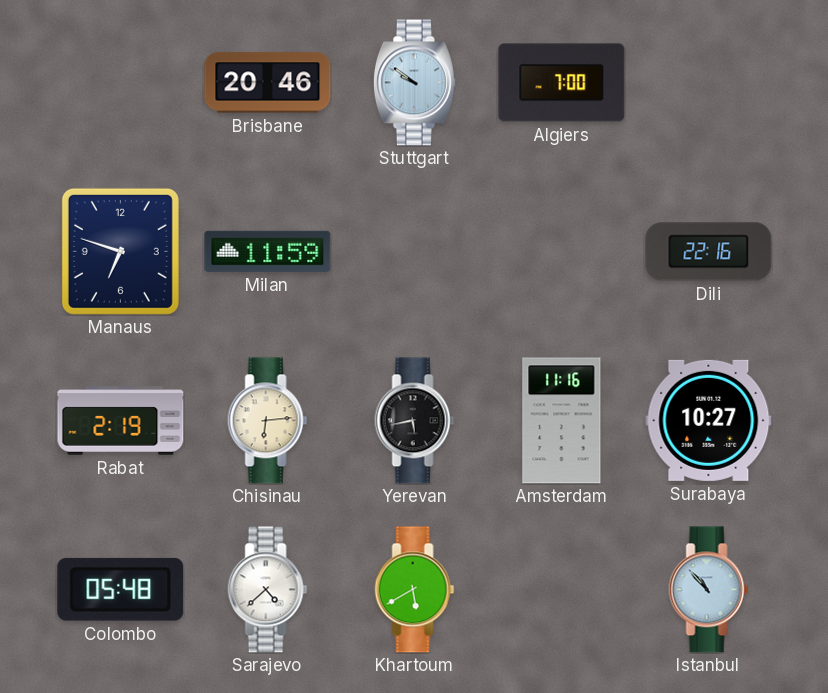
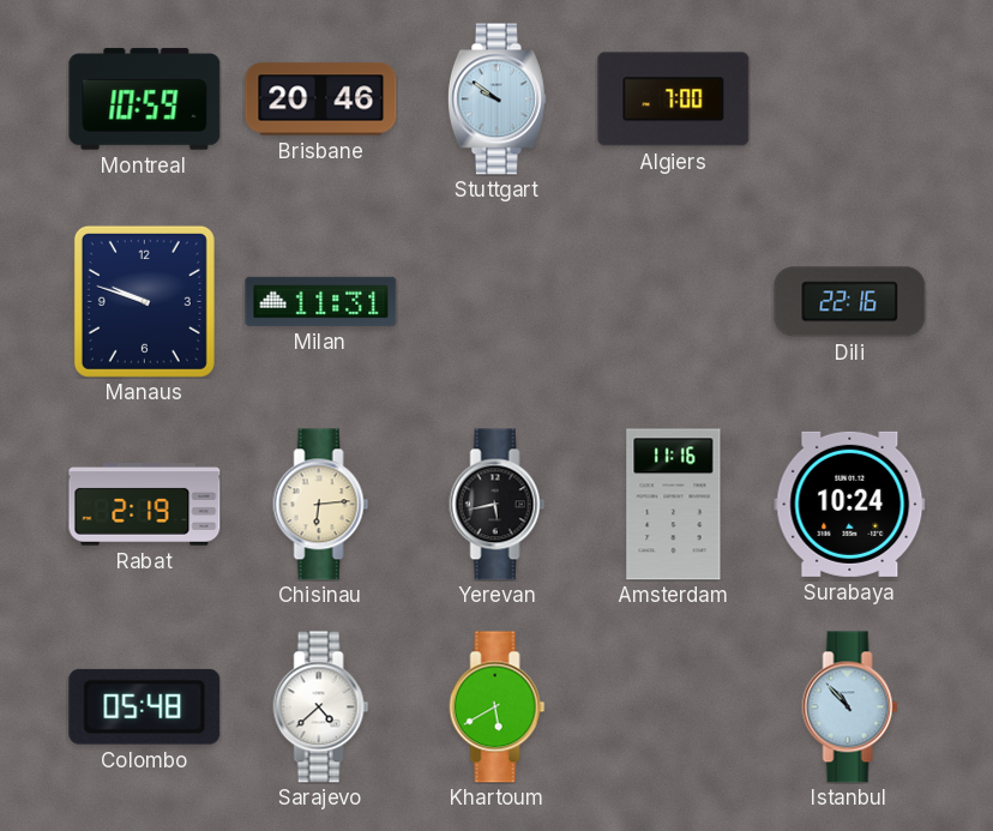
Montreal: none -> 10:59
Manaus: 6:48 -> 9:48
Milan: 11:59 -> 11:31
Surabaya: 10:27 -> 10:24
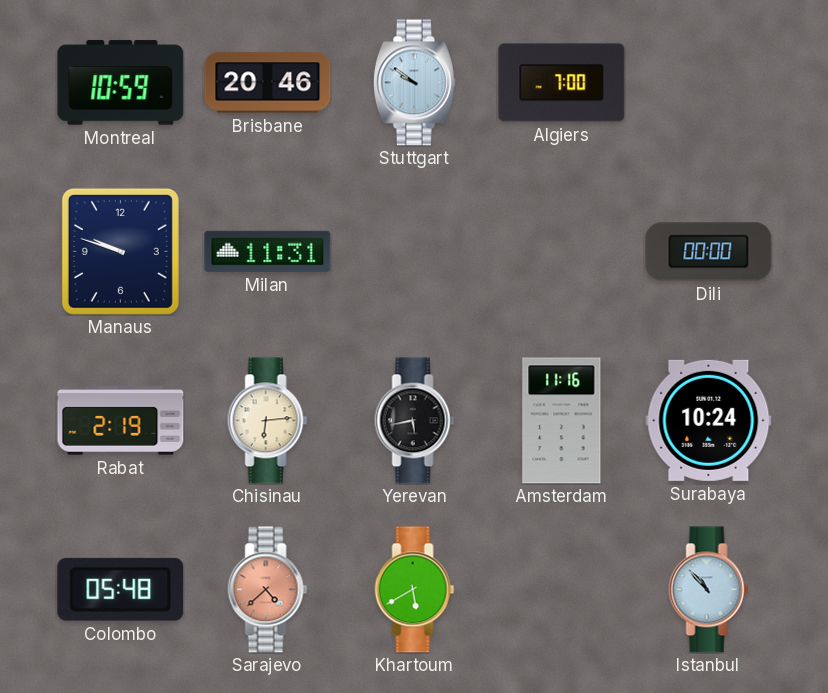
Dili: 22:16 -> 00:00
Sarajevo dial: white -> salmon
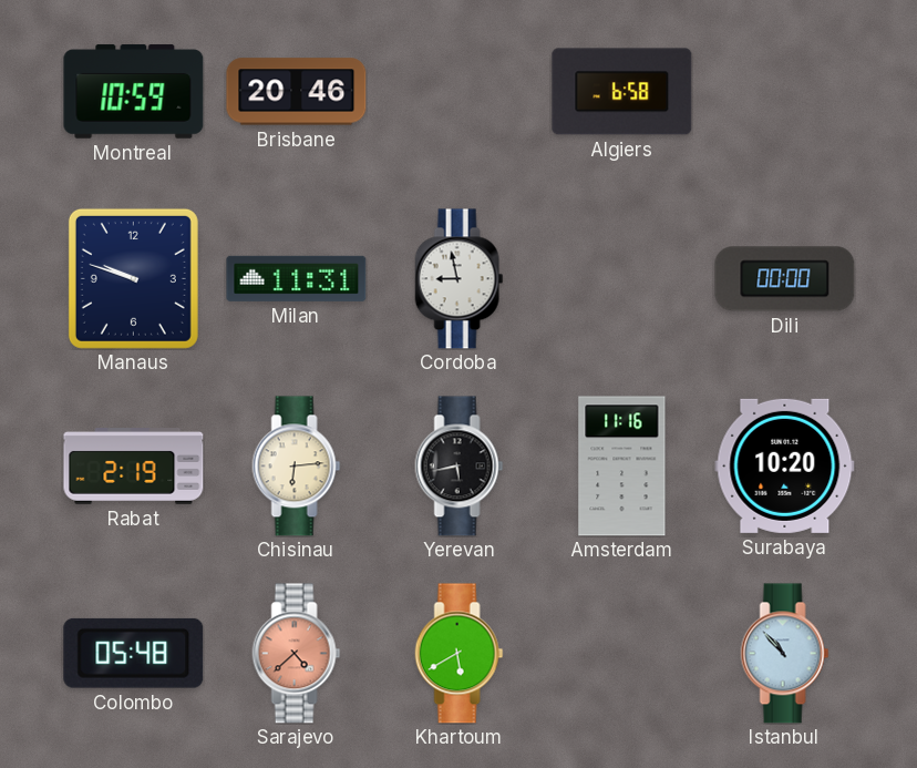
Stuttgart: 9:51 -> none
Algiers: 7:00 -> 6:58
Cordoba: none -> 8:58
Surabaya: 10:24 -> 10:20
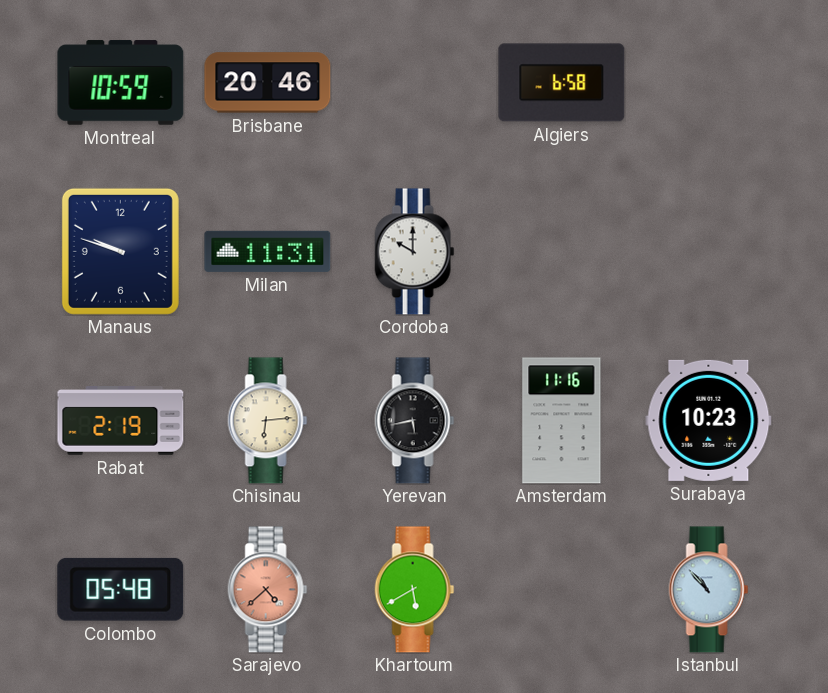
Cordoba: 8:58 -> 10:00
Dili: 00:00 -> none
Surabaya: 10:20 -> 10:23
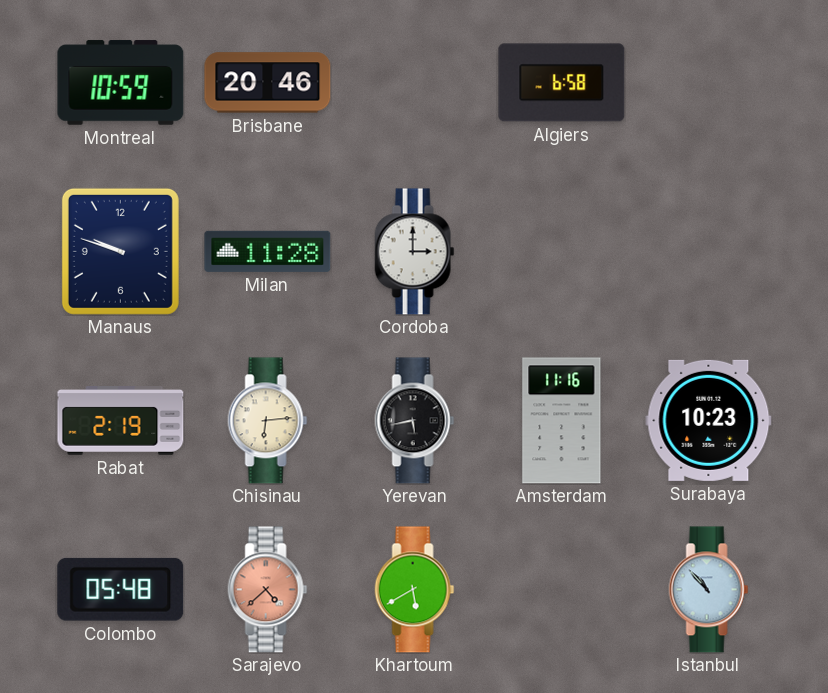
Milan: 11:31 -> 11:28
Cordoba: 10:00 -> 3:00
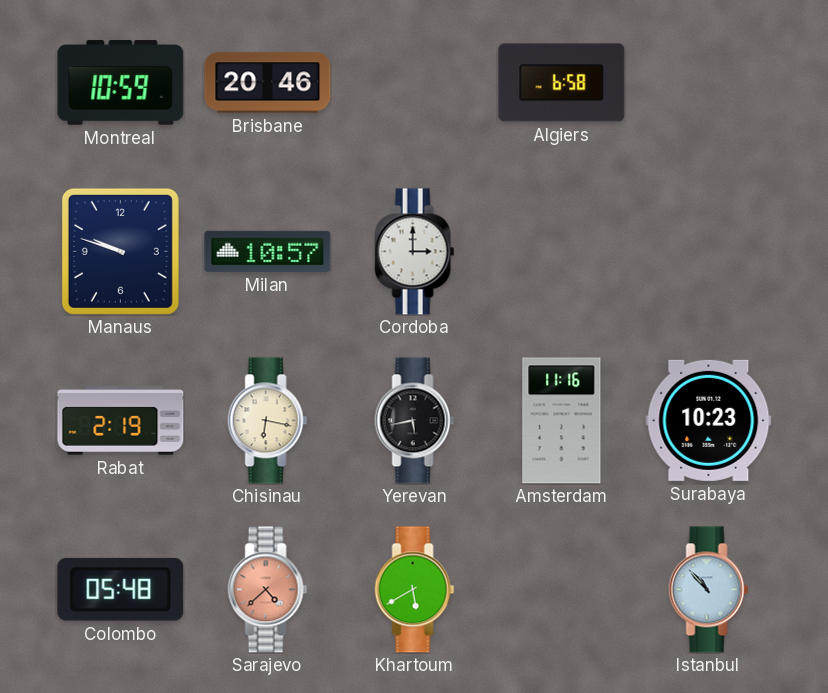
Milan: 11:28 -> 10:57
Chisinau: 6:14 -> 6:17
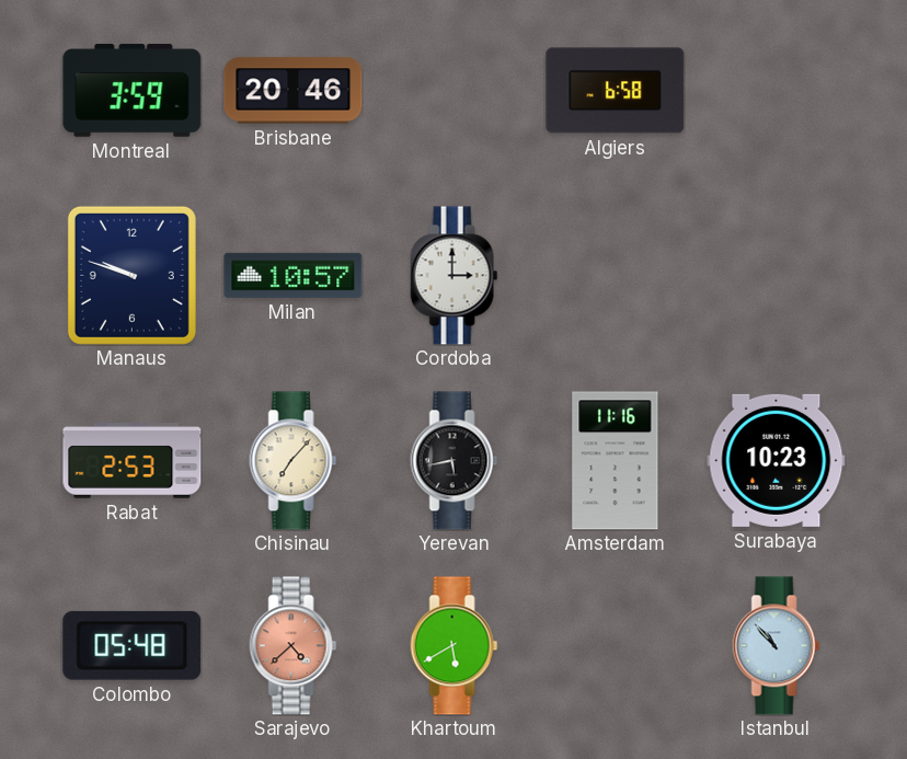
Montreal: 10:59 -> 3:59
Rabat: 2:19 -> 2:53
Chisinau: 6:17 -> 7:07
